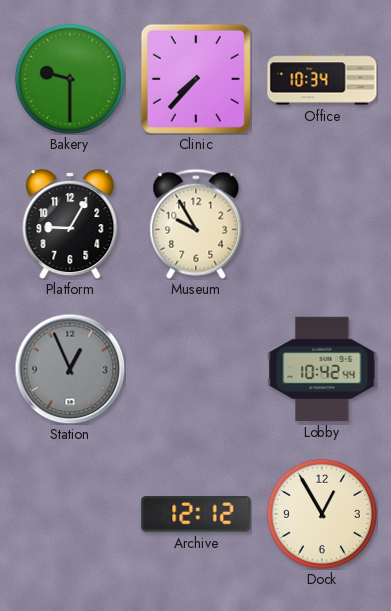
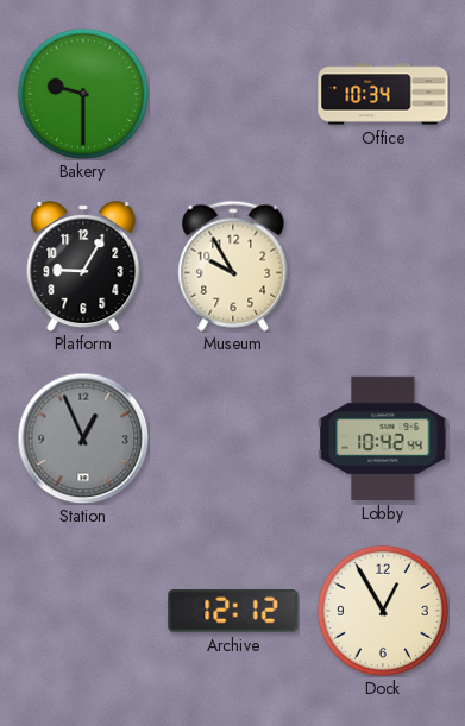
Clinic: 7:37 -> none
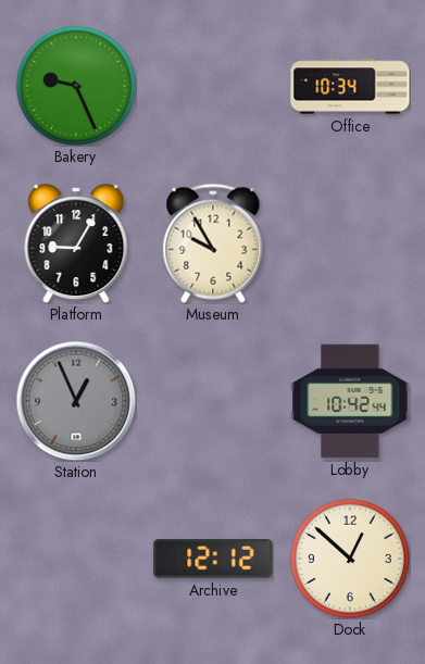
Bakery: 9:30 -> 9:26
Dock: 12:55 -> 12:52
